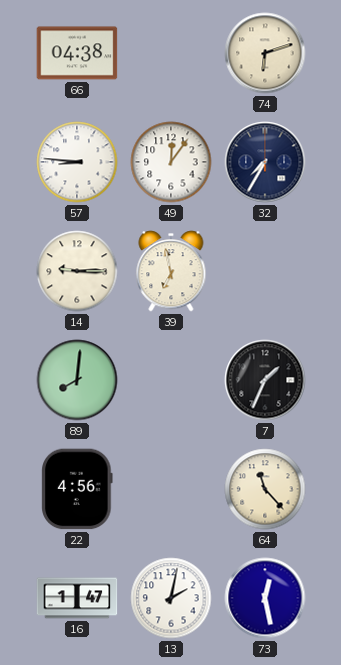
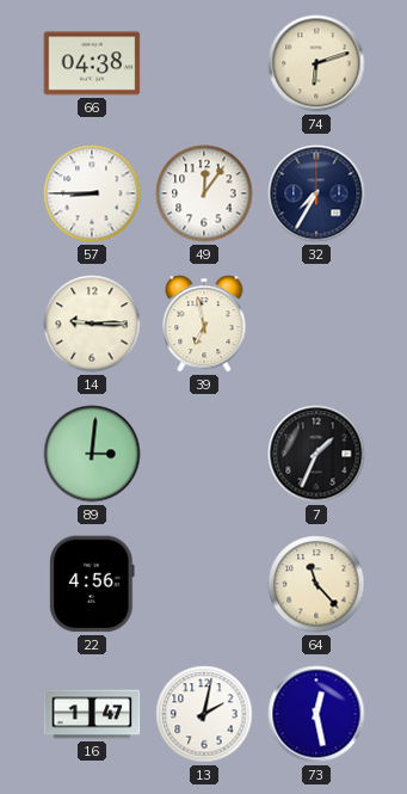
57: 8:46 -> 8:45
89: 8:01 -> 3:01
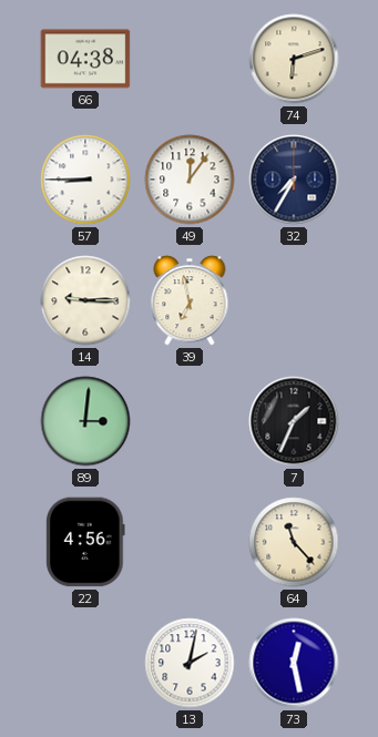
16: 1:47 -> none
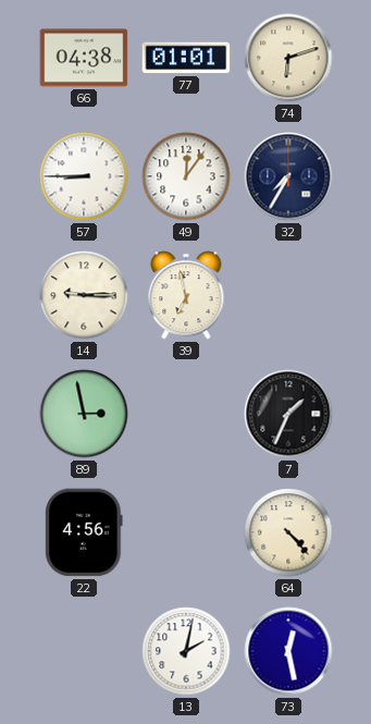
77: none -> 01:01
89: 3:01 -> 2:58
64: 11:23 -> 4:23
